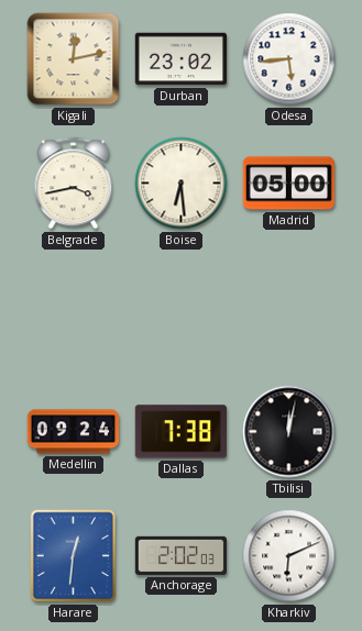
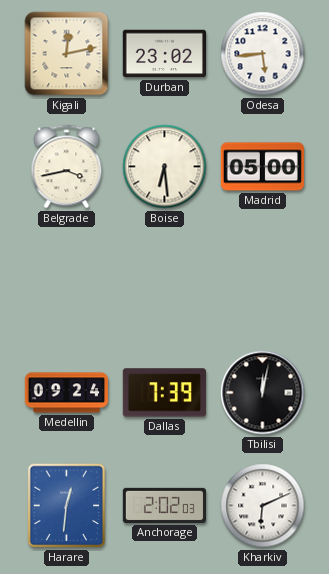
Dallas: 7:38 -> 7:39
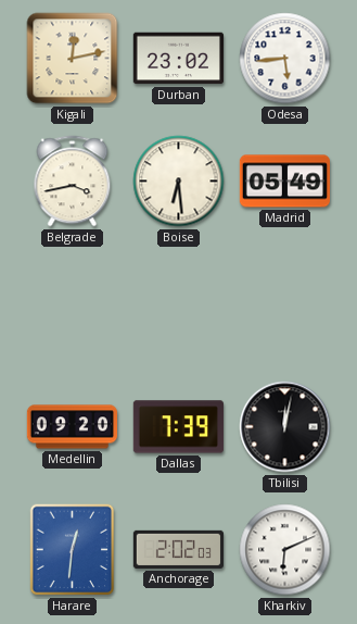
Madrid: 05:00 -> 05:49
Medellin: 09:24 -> 09:20
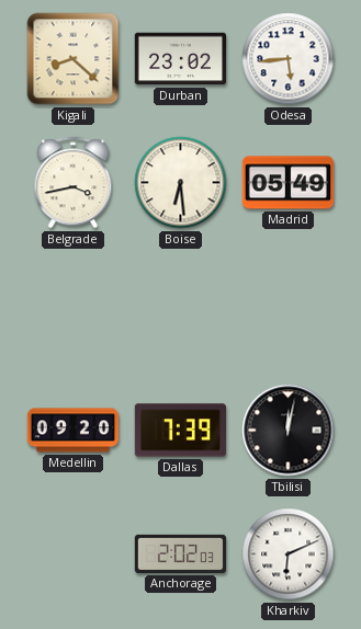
Kigali: 12:13 -> 8:22
Harare: 12:31 -> none
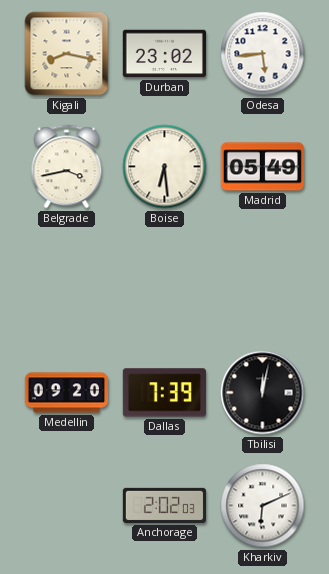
Kigali: 8:22 -> 8:17
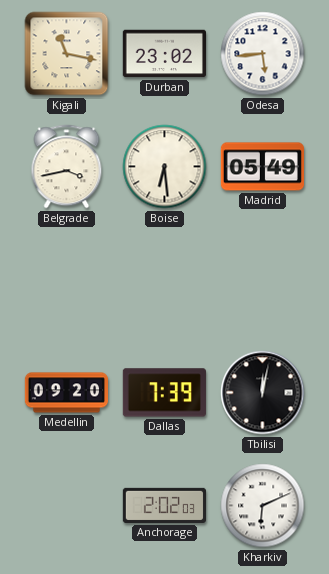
Kigali: 8:17 -> 11:17
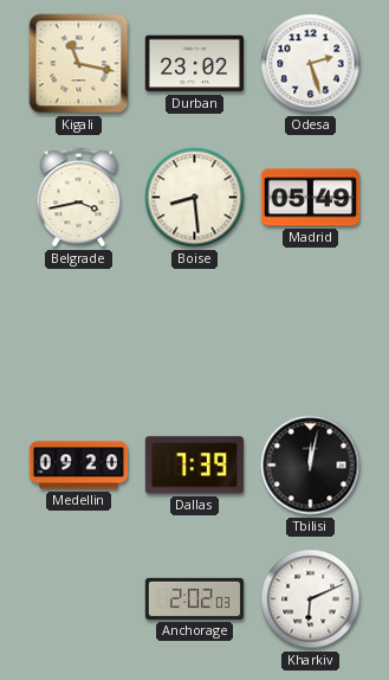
Odesa: 5:44 -> 2:27
Boise: 6:29 -> 8:29
